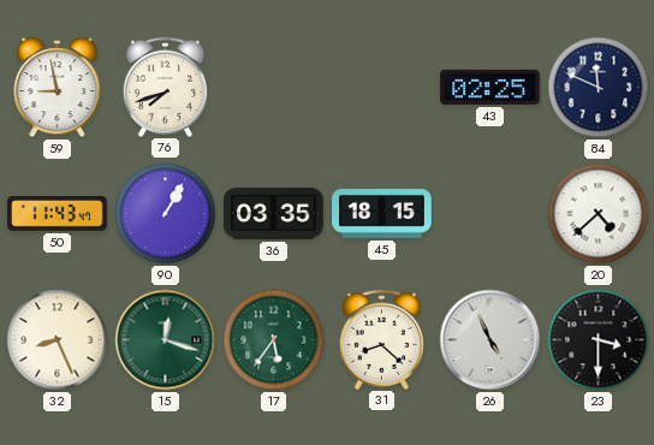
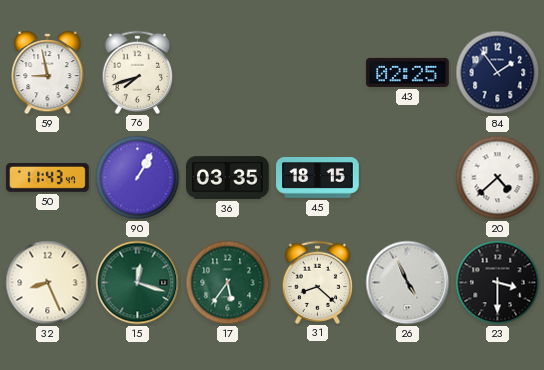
84: 11:49 -> 1:54
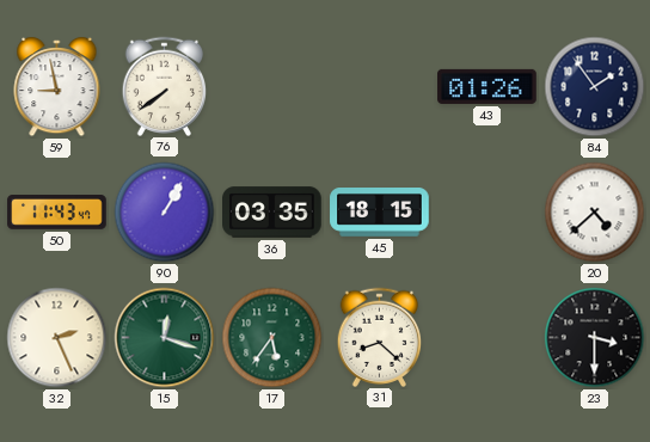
76: 7:42 -> 7:39
43: 02:25 -> 01:26
32: 8:26 -> 2:26
26: 4:56 -> none
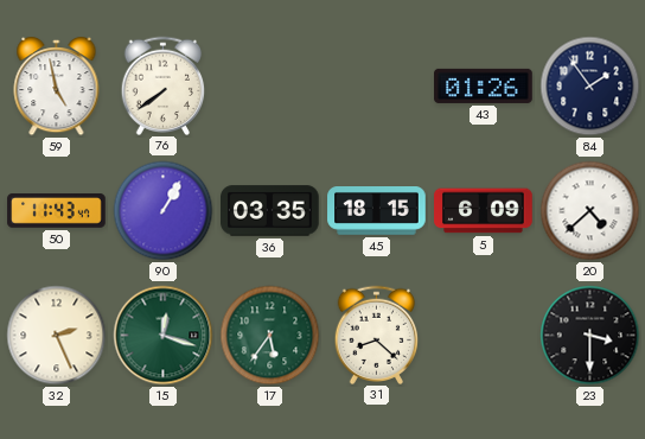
59: 8:58 -> 4:58
5: none -> 6:09
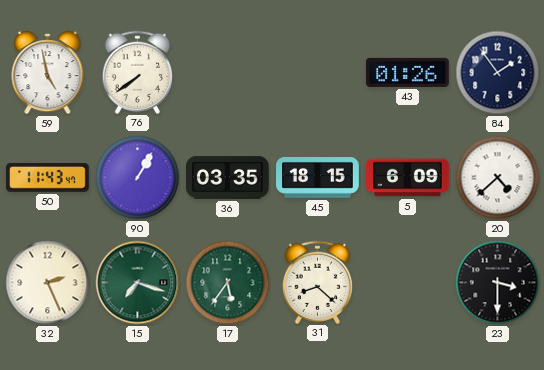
15: 12:18 -> 7:18
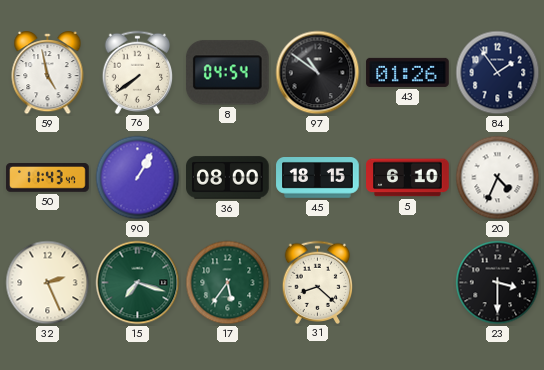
8: none -> 04:54
97: none -> 10:51
36: 03:35 -> 08:00
5: 6:09 -> 6:10
20: 4:38 -> 4:34
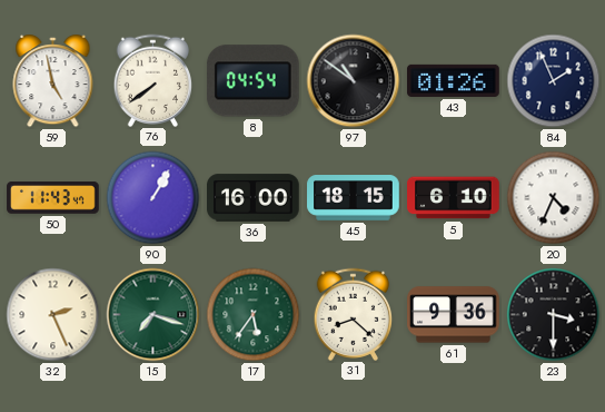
84: 1:54 -> 1:56
36: 08:00 -> 16:00
61: none -> 9:36
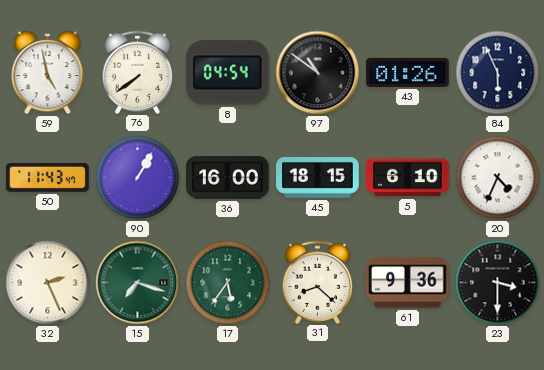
84: 1:56 -> 5:56
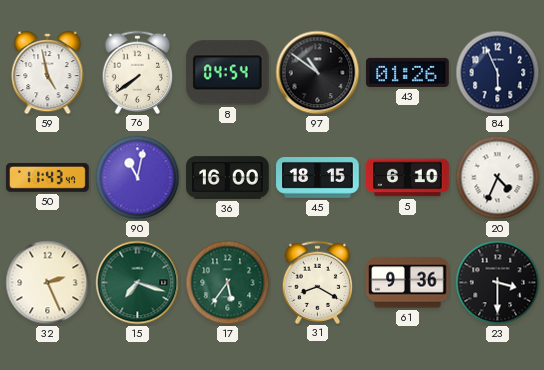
90: 1:05 -> 11:02
31: 8:22 -> 8:20
